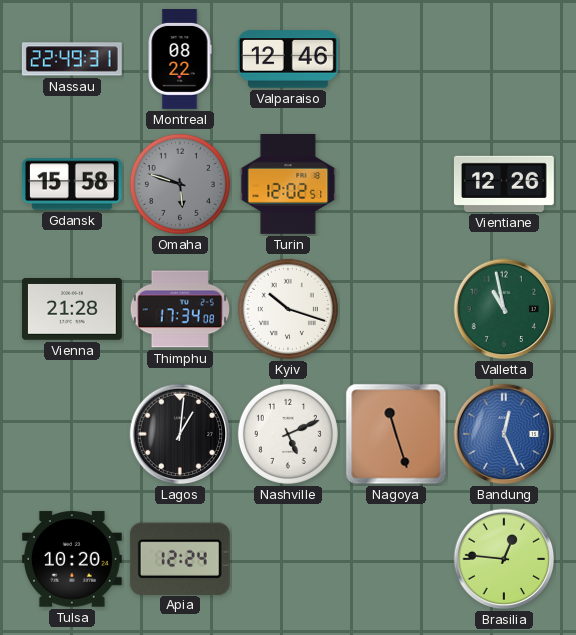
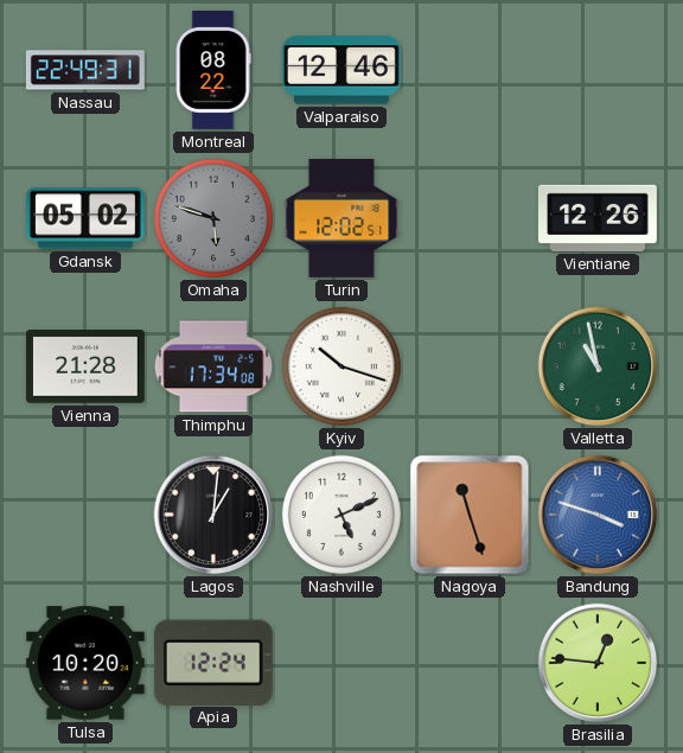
Gdansk: 15:58 -> 05:02
Bandung: 12:26 -> 3:48
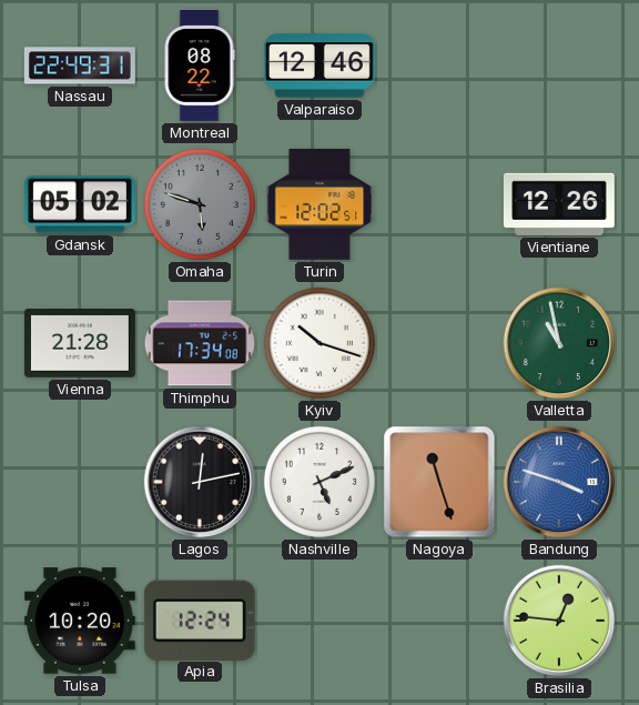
Lagos: 1:01 -> 12:13
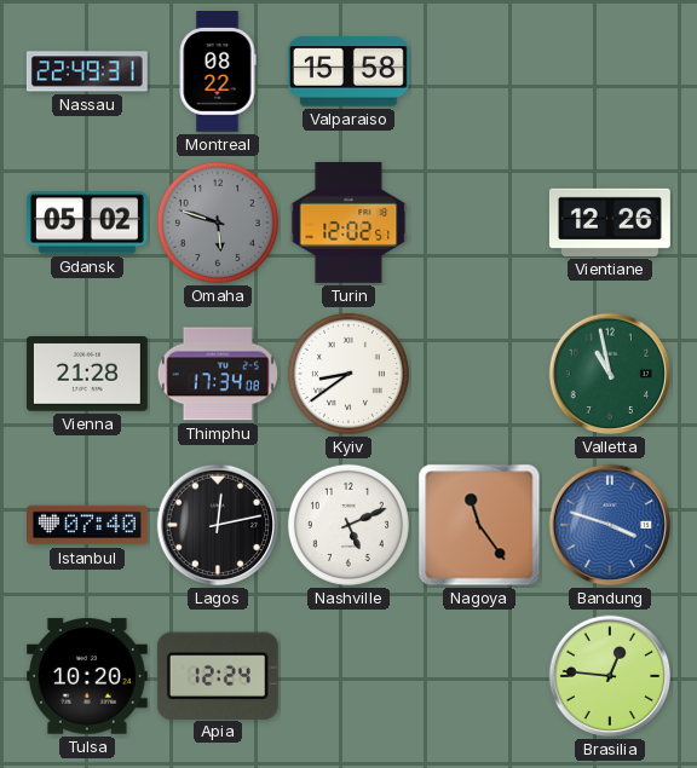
Valparaiso: 12:46 -> 15:58
Kyiv: 10:18 -> 8:39
Istanbul: none -> 07:40
Nagoya: 11:27 -> 11:24
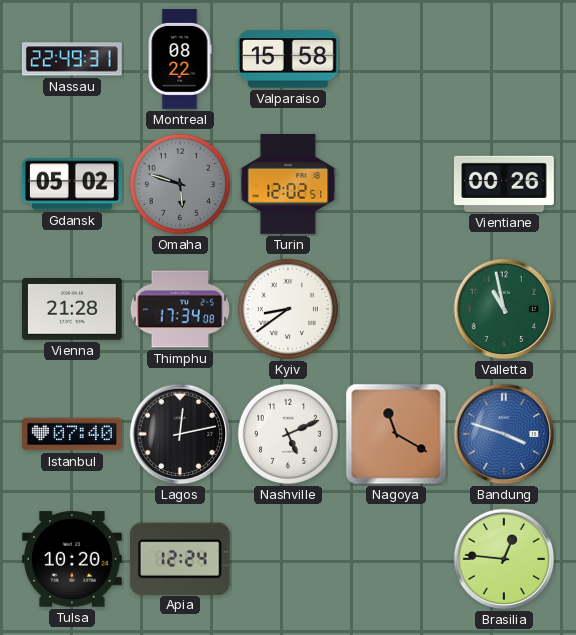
Vientiane: 12:26 -> 00:26
Nagoya: 11:24 -> 11:20
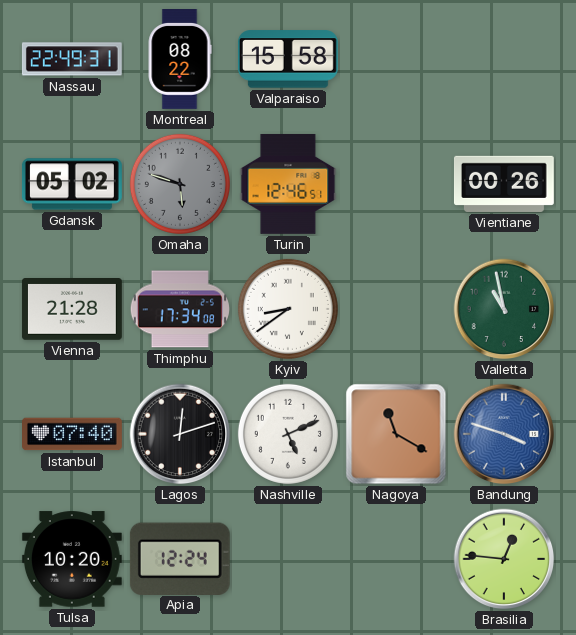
Turin: 12:02 -> 12:46
Lagos: 12:13 -> 12:12
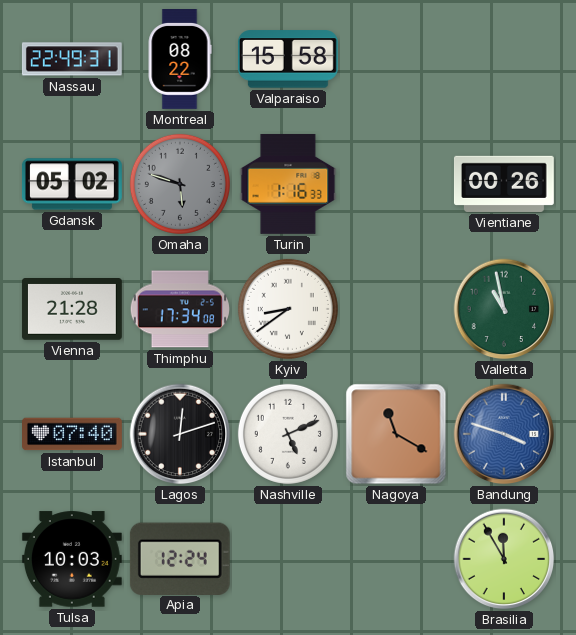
Turin: 12:46 -> 1:16
Tulsa: 10:20 -> 10:03
Brasilia: 12:46 -> 11:55
